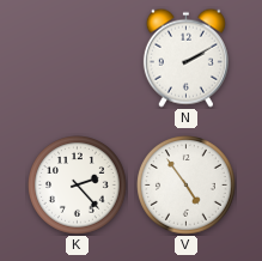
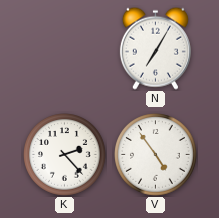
N: 2:10 -> 7:05
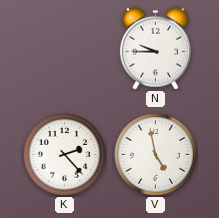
N: 7:05 -> 9:45
V: 4:54 -> 4:58
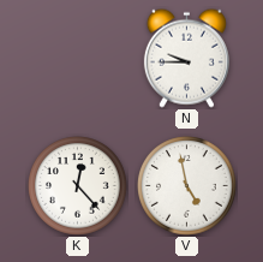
K: 2:23 -> 12:23
